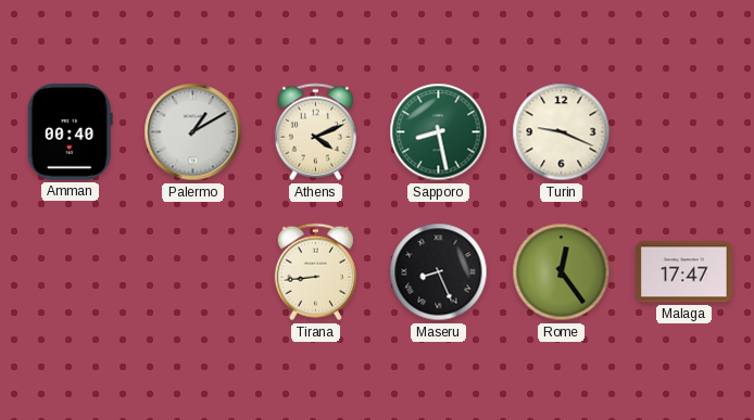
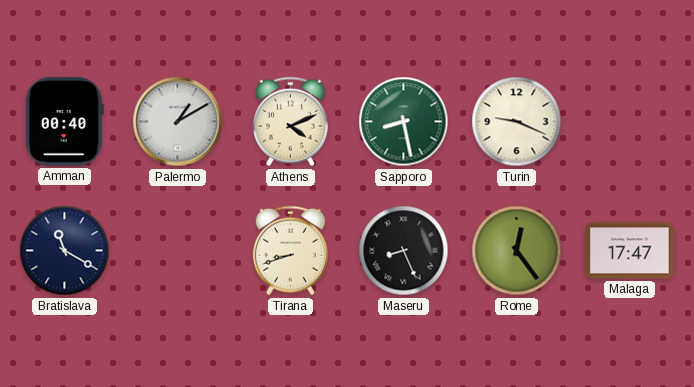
Bratislava: none -> 11:20
Tirana: 8:44 -> 8:42
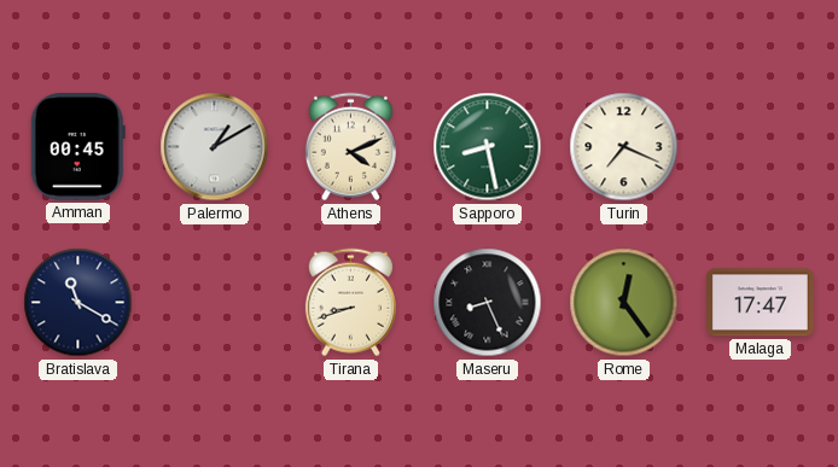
Amman: 00:40 -> 00:45
Turin: 9:19 -> 7:19
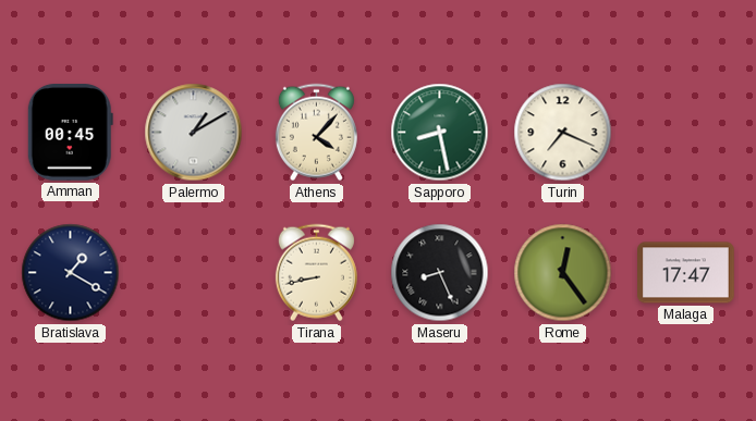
Athens: 4:11 -> 4:07
Bratislava: 11:20 -> 1:20
Tirana: 8:42 -> 8:43
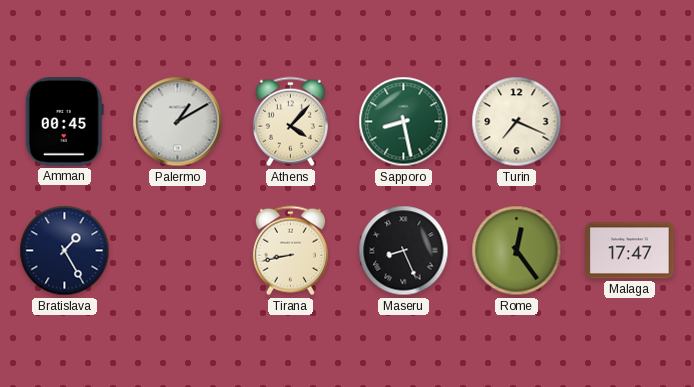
Bratislava: 1:20 -> 1:25
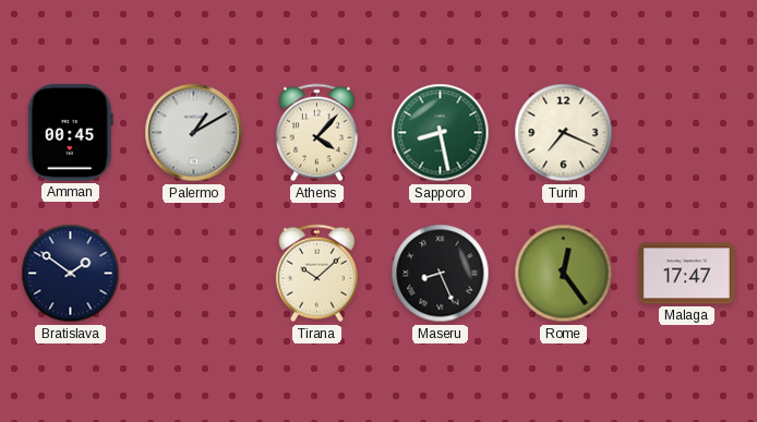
Bratislava: 1:25 -> 1:51
Tirana: 8:43 -> 10:08
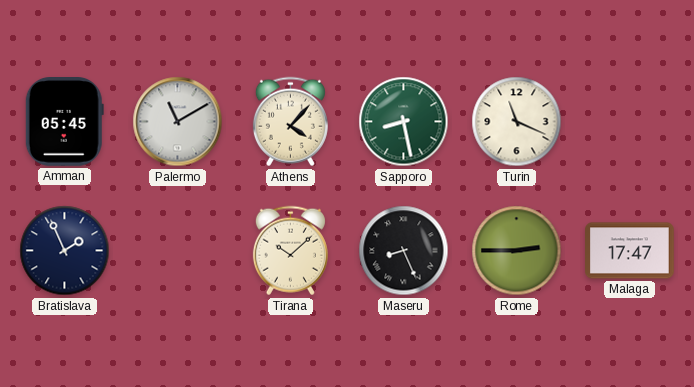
Amman: 00:45 -> 05:45
Palermo: 1:10 -> 11:10
Turin: 7:19 -> 11:19
Bratislava: 1:51 -> 1:56
Rome: 12:24 -> 2:45
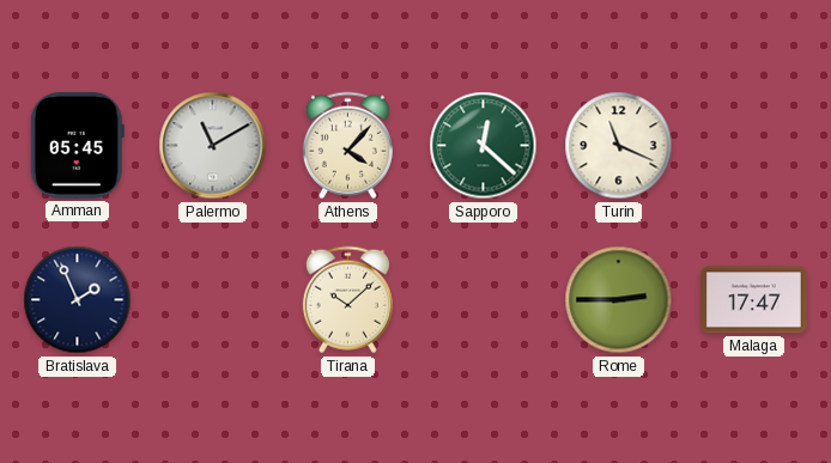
Sapporo: 8:28 -> 12:22
Maseru: 8:26 -> none
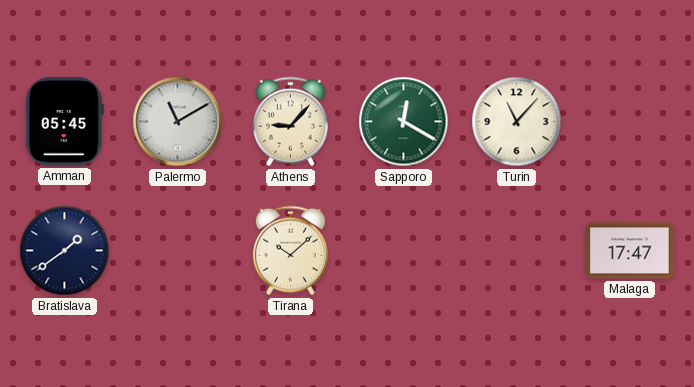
Athens: 4:07 -> 9:07
Sapporo: 12:22 -> 12:20
Turin: 11:19 -> 11:07
Bratislava: 1:56 -> 1:39
Rome: 2:45 -> none
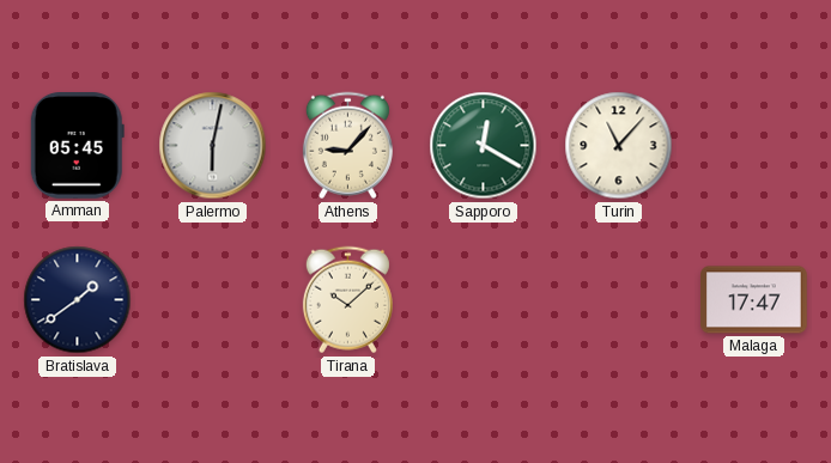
Palermo: 11:10 -> 6:02
